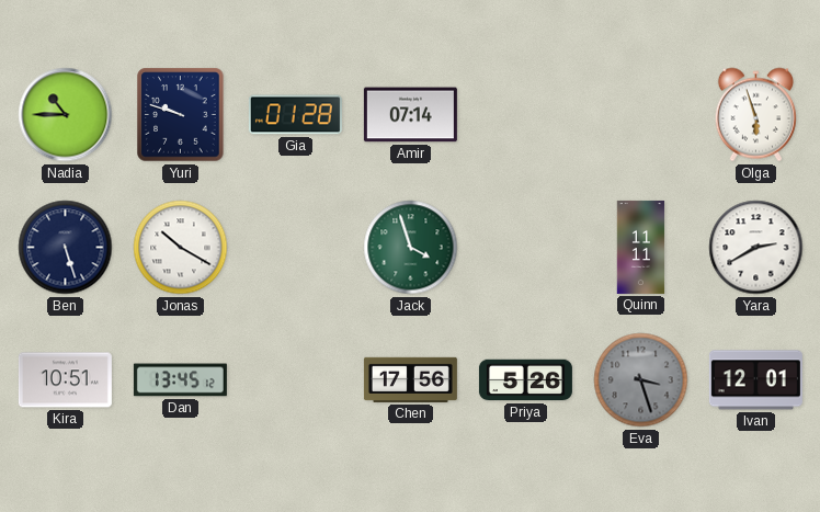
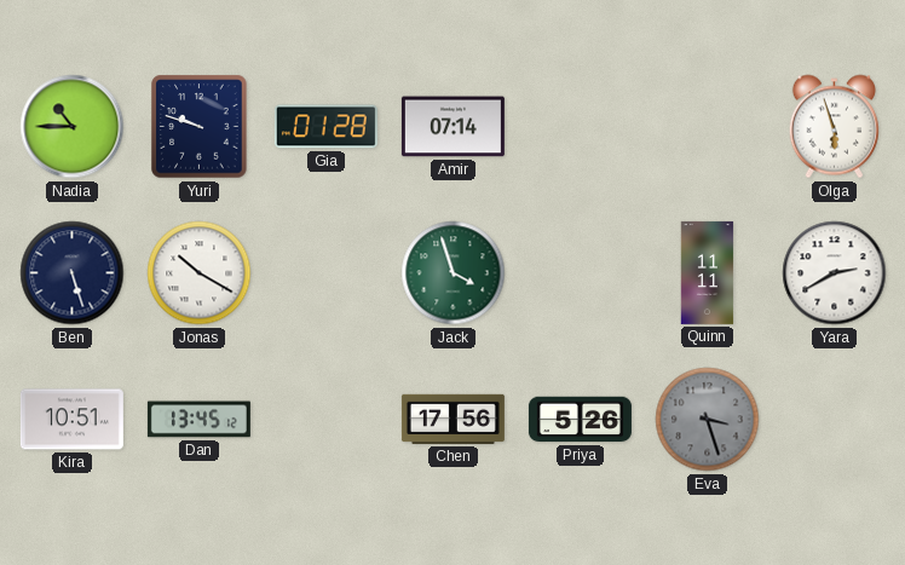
Ivan: 12:01 -> none
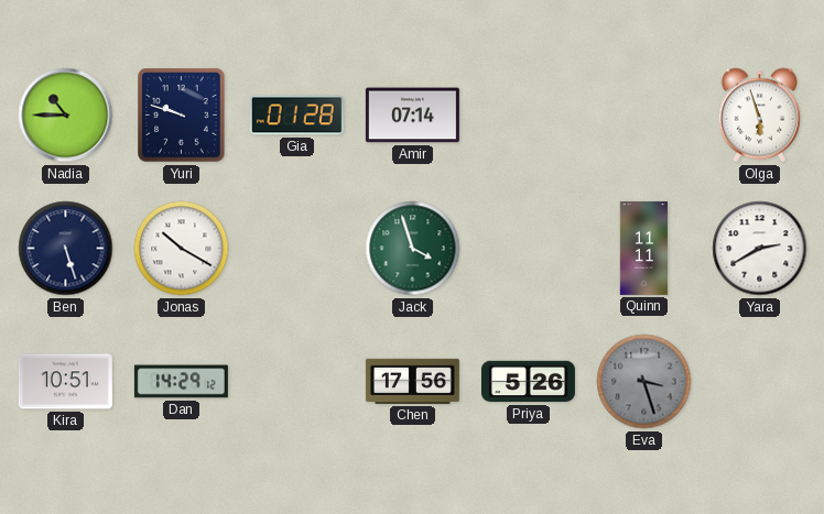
Dan: 13:45 -> 14:29
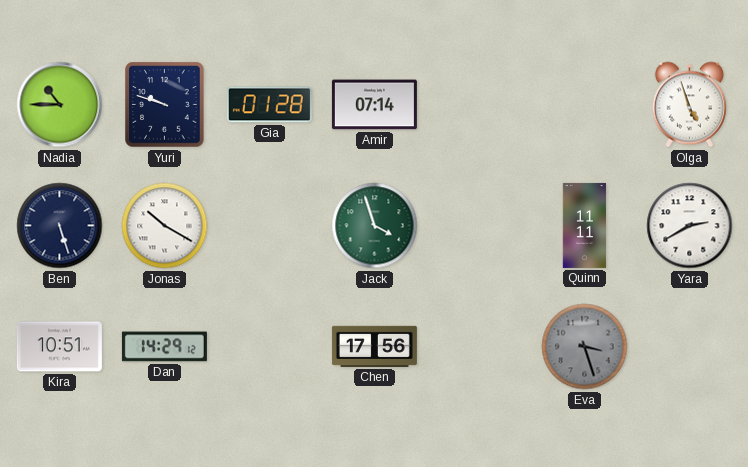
Olga: 5:57 -> 4:57
Priya: 5:26 -> none
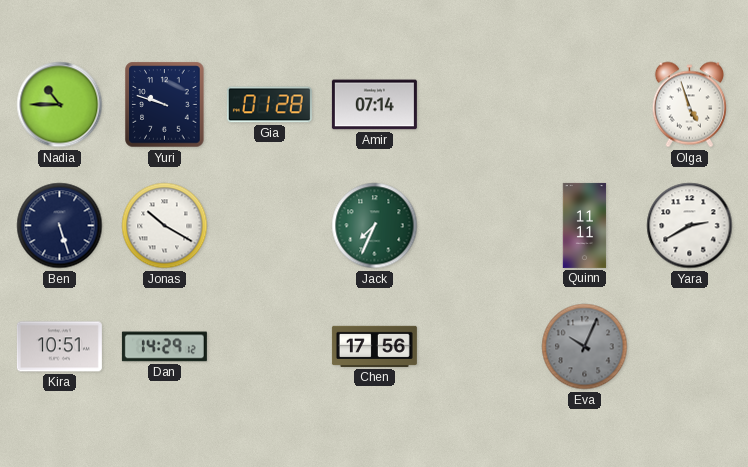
Jack: 3:57 -> 7:34
Eva: 3:27 -> 10:04
